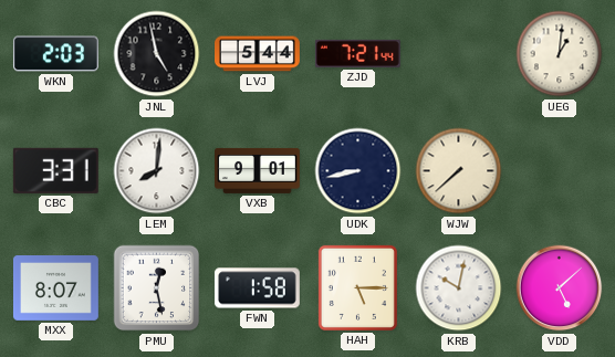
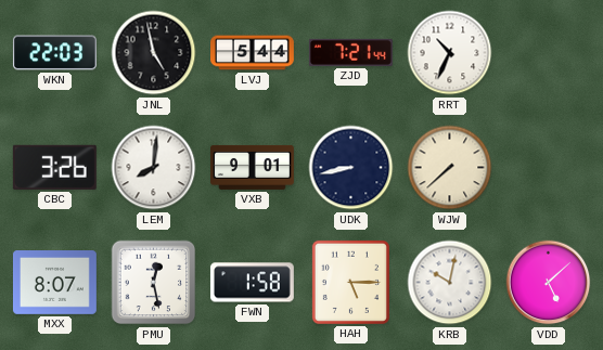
WKN: 2:03 -> 22:03
RRT: none -> 10:34
UEG: 1:01 -> none
CBC: 3:31 -> 3:26
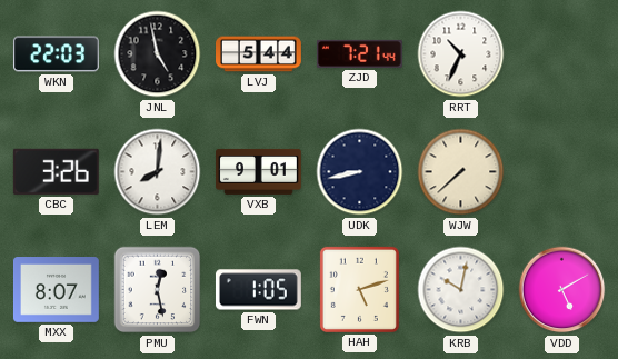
FWN: 1:58 -> 1:05
HAH: 5:15 -> 5:12
VDD: 5:08 -> 5:10
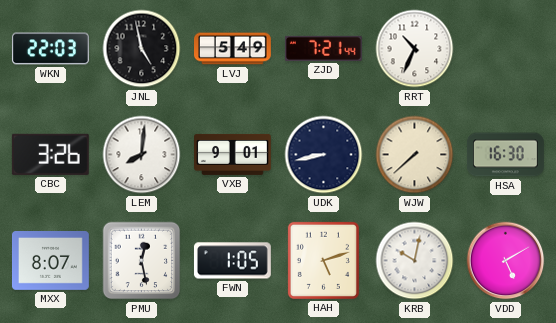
LVJ: 5:44 -> 5:49
HSA: none -> 16:30
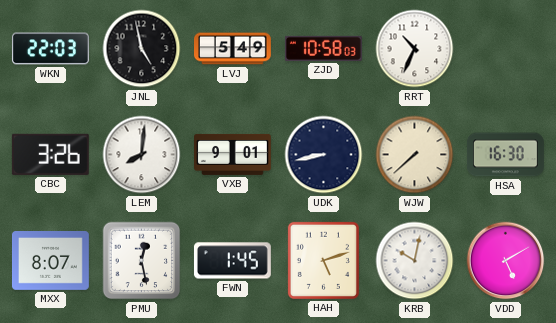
ZJD: 7:21 -> 10:58
FWN: 1:05 -> 1:45
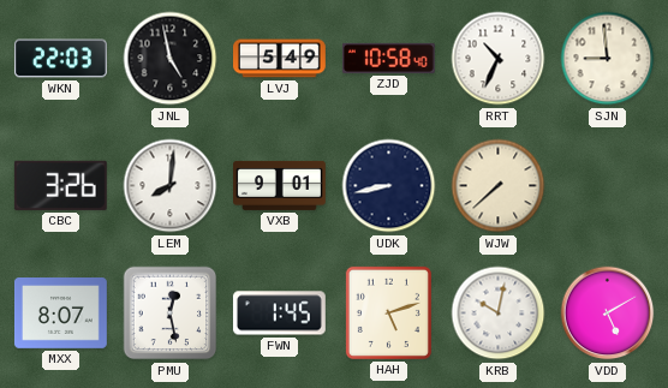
ZJD: 10:58:03 -> 10:58:40
SJN: none -> 8:59
HSA: 16:30 -> none
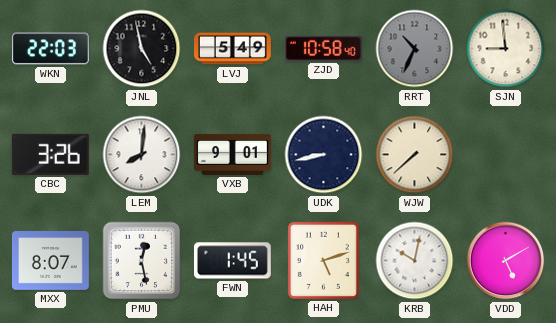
RRT dial: white -> grey
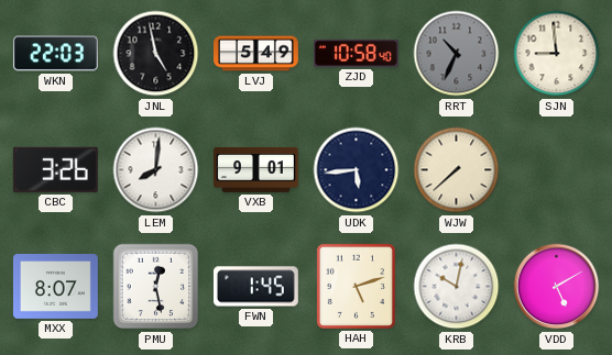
UDK: 8:43 -> 5:44
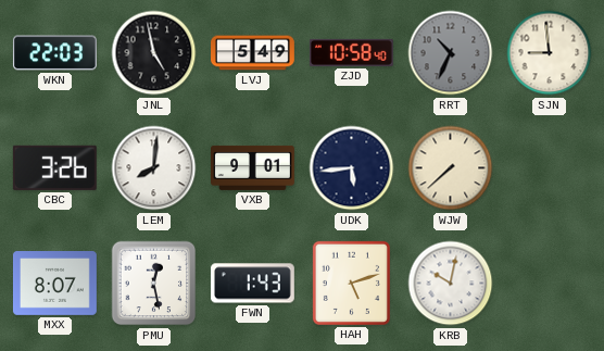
FWN: 1:45 -> 1:43
VDD: 5:10 -> none
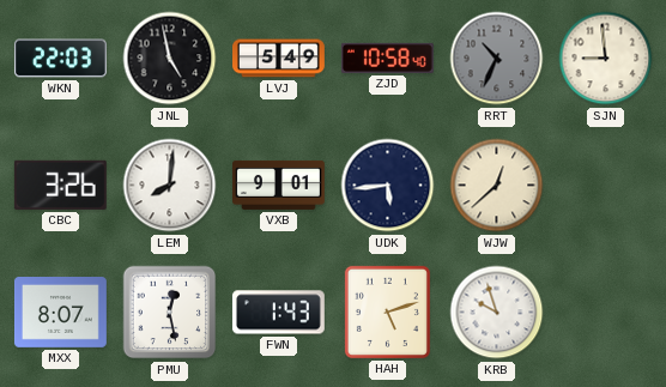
WJW: 7:38 -> 12:38
KRB: 10:02 -> 9:57
